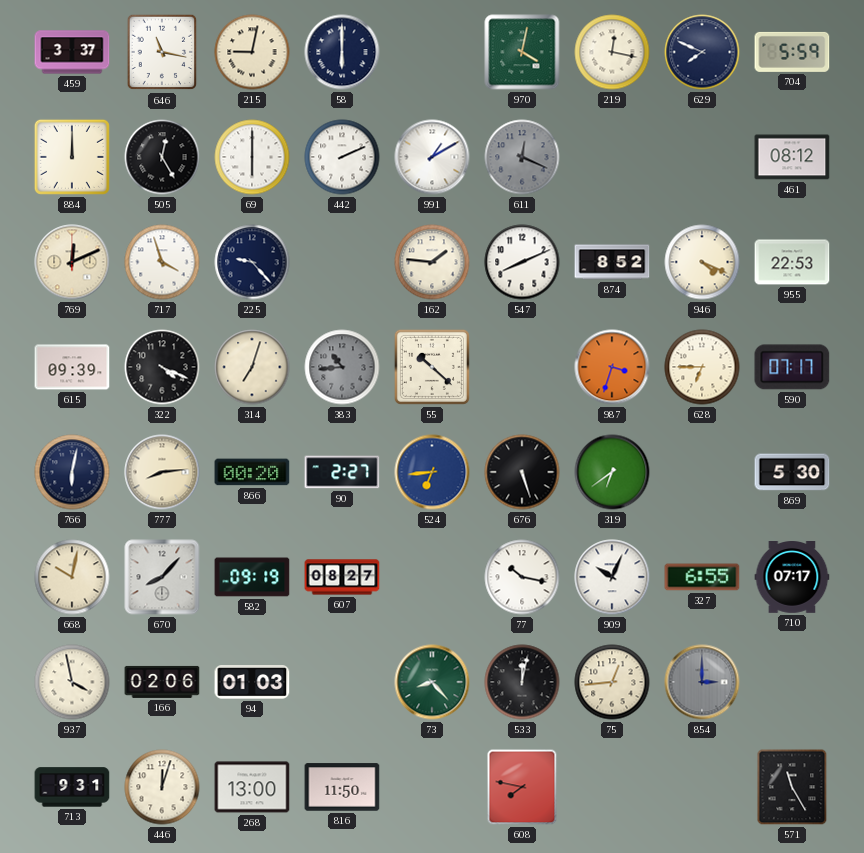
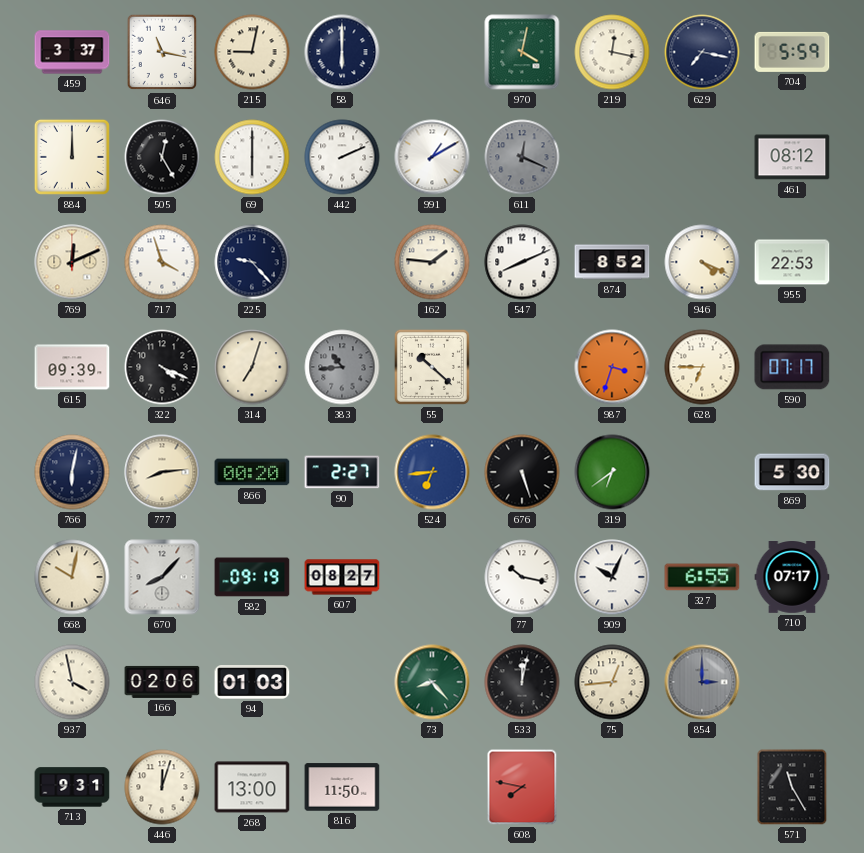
629: 7:49 -> 7:17
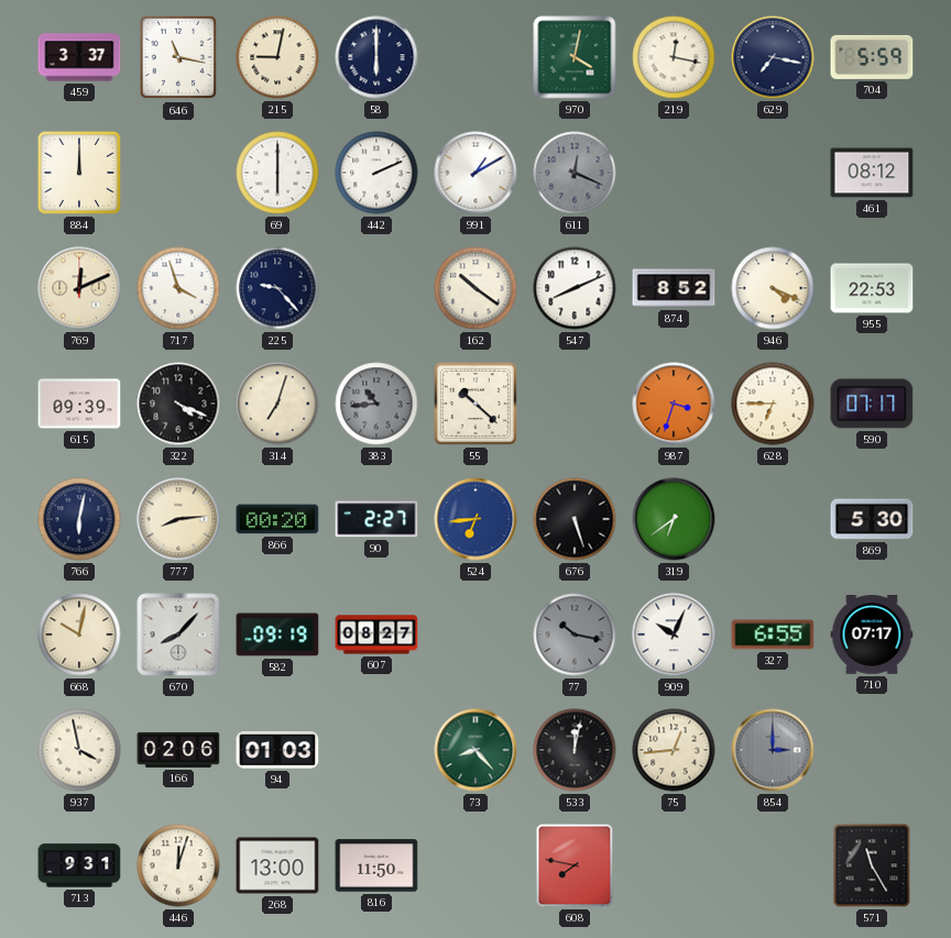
505: 12:25 -> none
162: 1:46 -> 10:21
77 dial: white -> grey
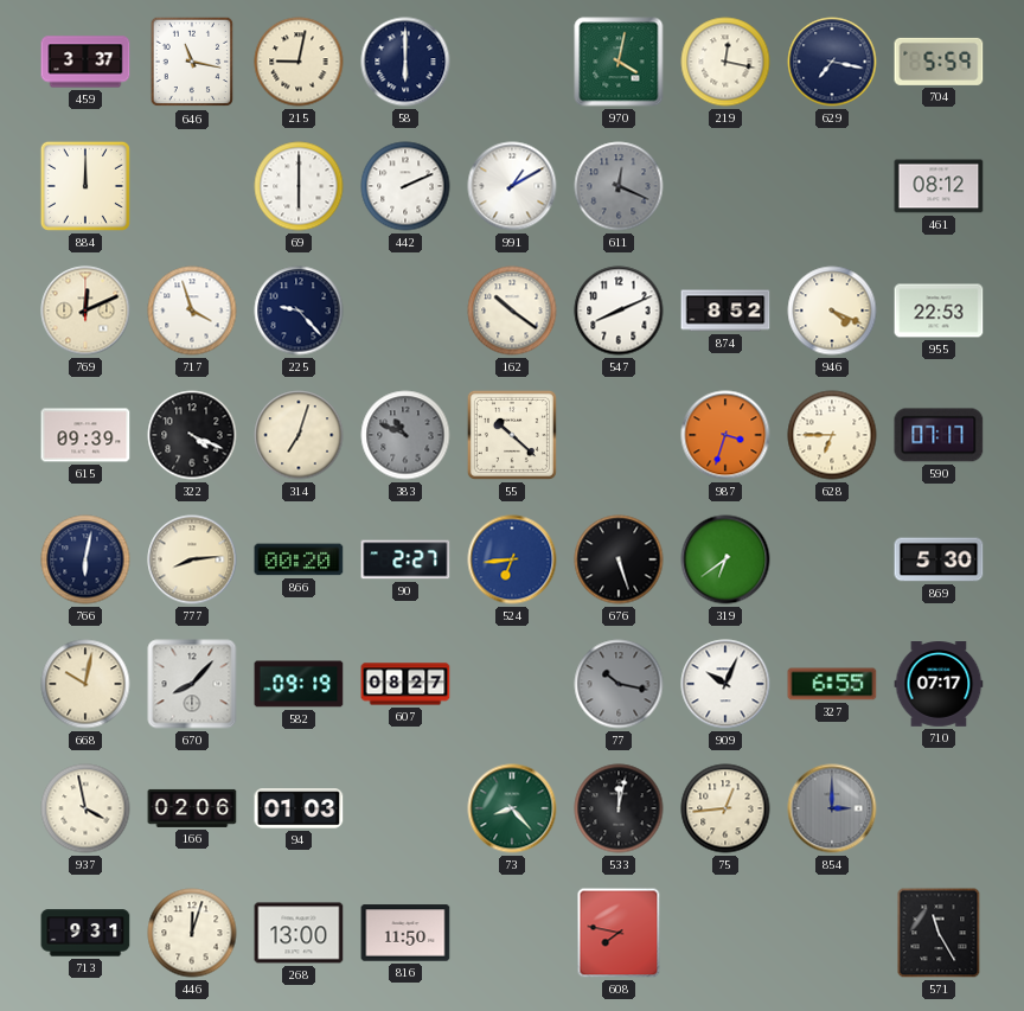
383: 10:44 -> 10:49
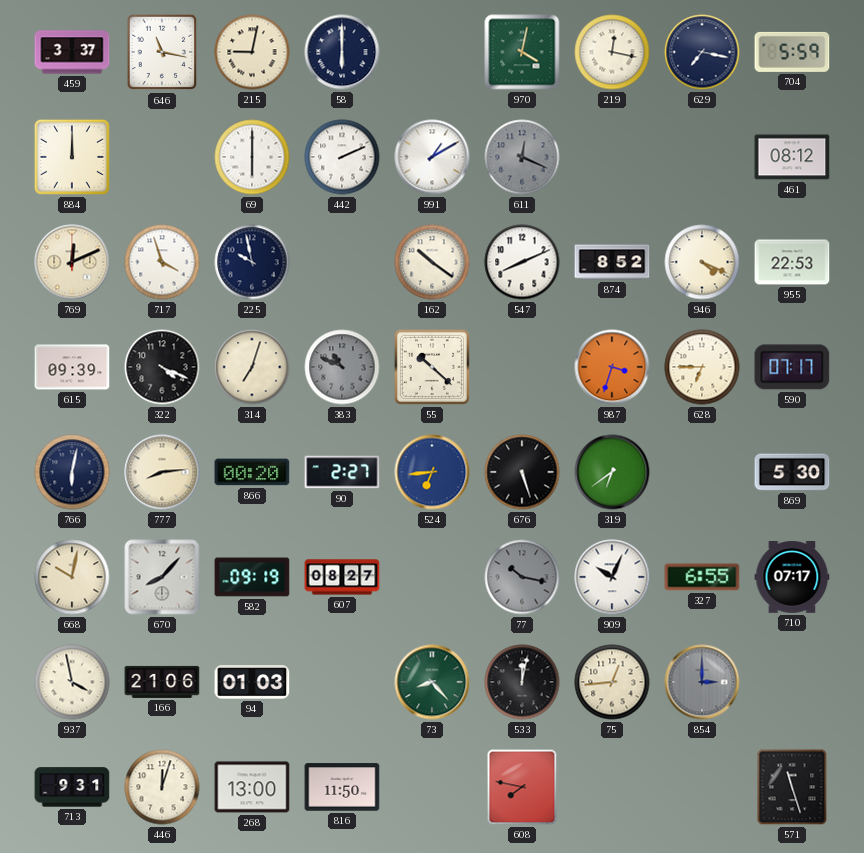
225: 9:23 -> 9:58
166: 02:06 -> 21:06
571: 11:25 -> 11:27
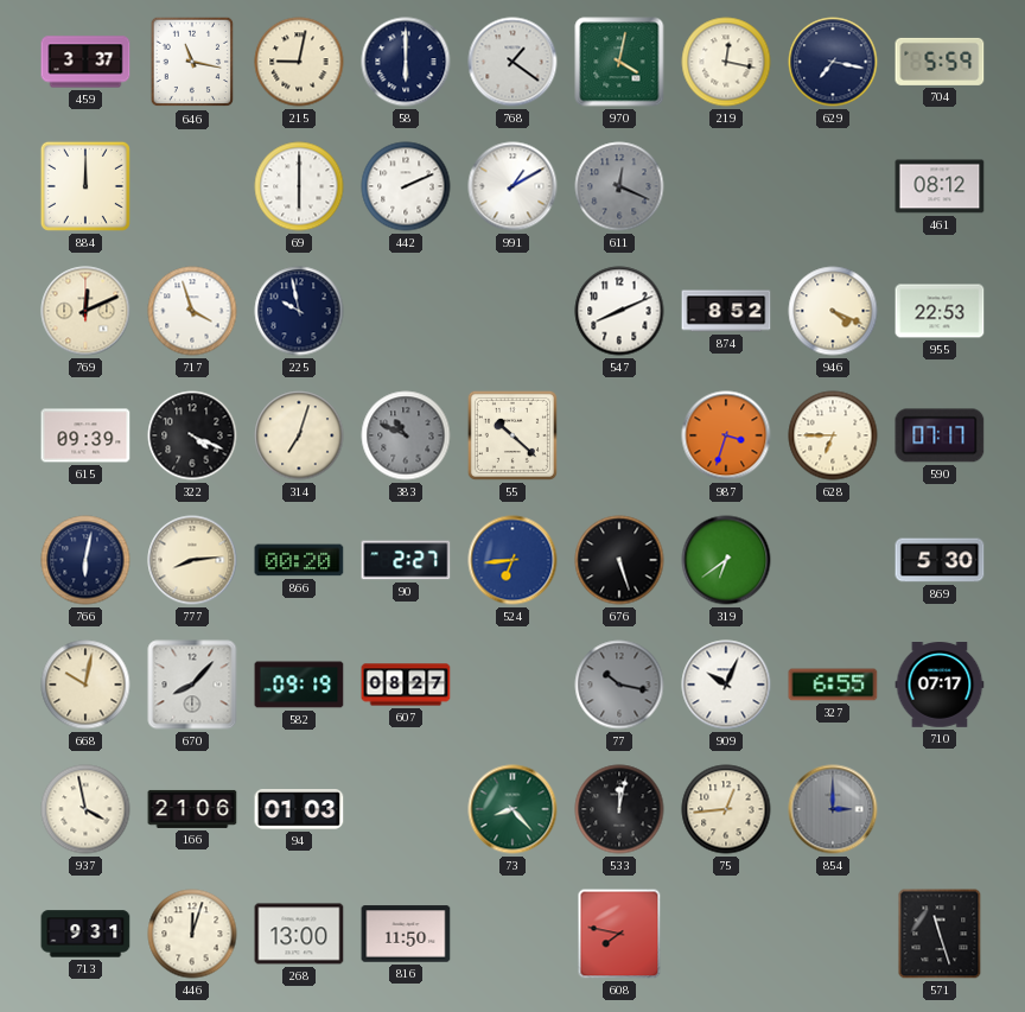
768: none -> 1:21
162: 10:21 -> none
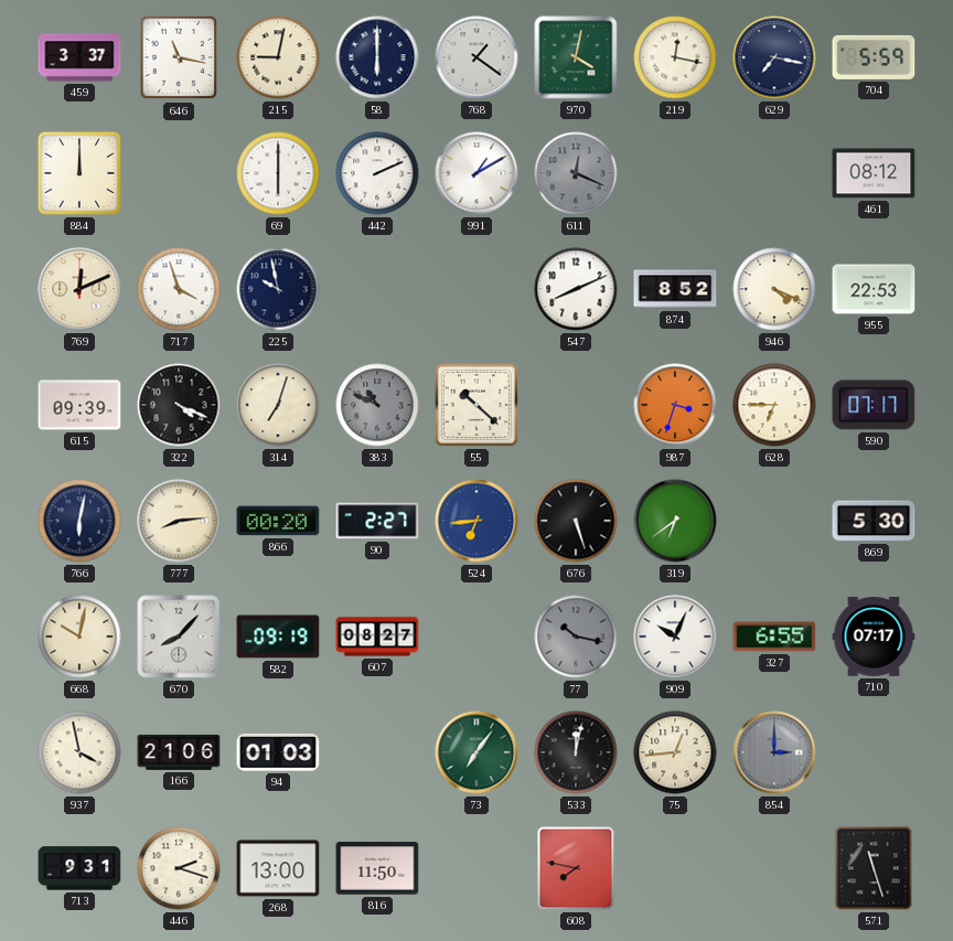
73: 8:23 -> 7:06
446: 12:03 -> 2:18
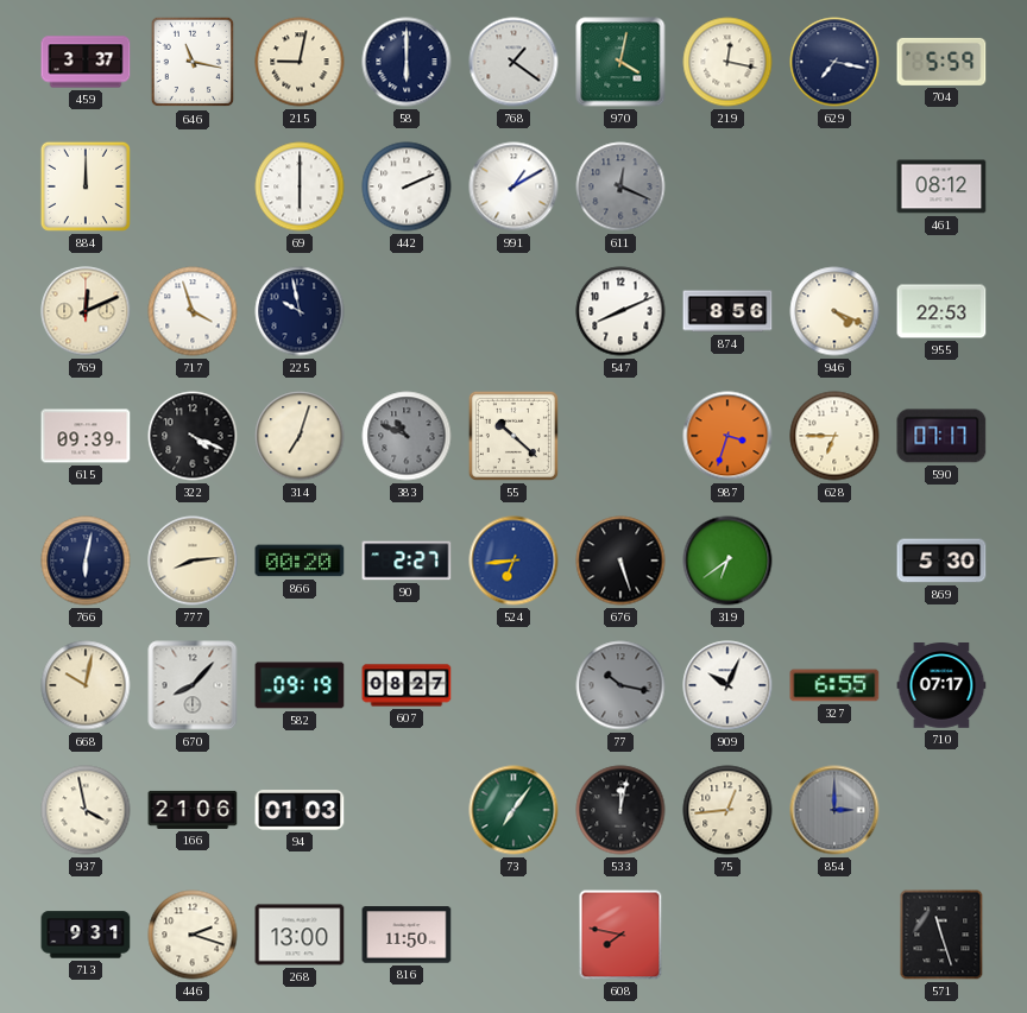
874: 8:52 -> 8:56
